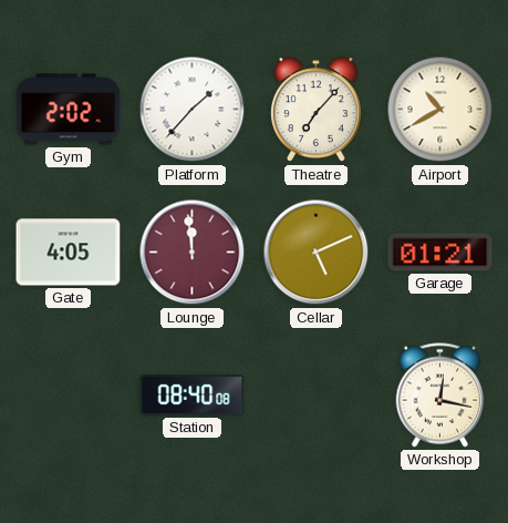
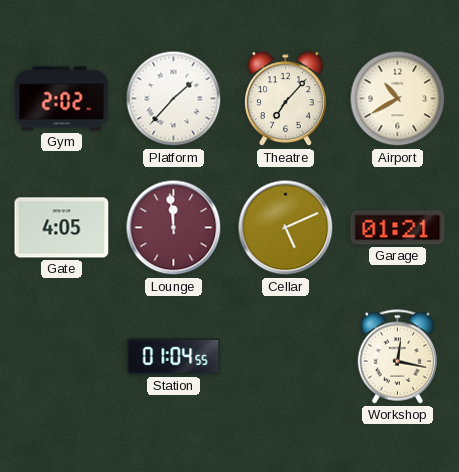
Station: 08:40 -> 01:04
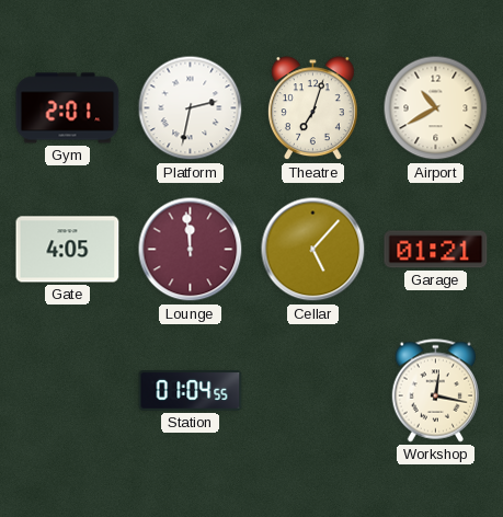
Gym: 2:02 -> 2:01
Platform: 1:37 -> 2:32
Theatre: 7:07 -> 7:03
Cellar: 5:11 -> 5:07
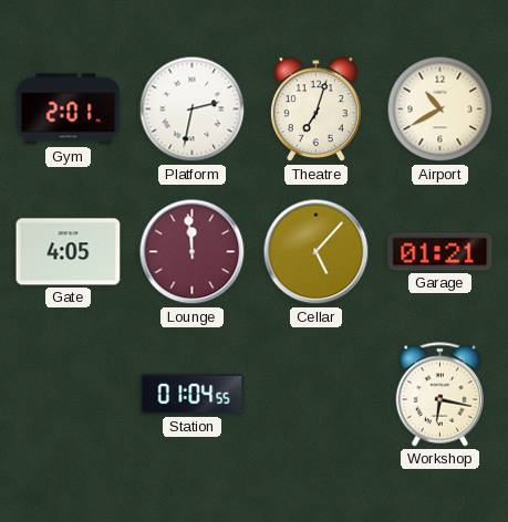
Workshop: 12:17 -> 6:17
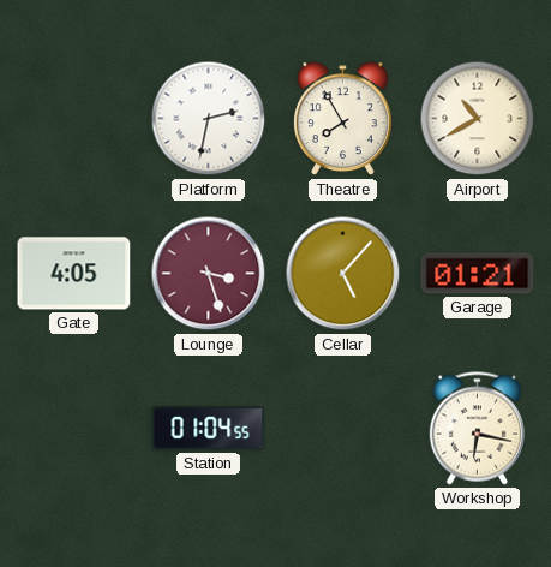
Gym: 2:01 -> none
Theatre: 7:03 -> 7:55
Lounge: 11:59 -> 3:27
